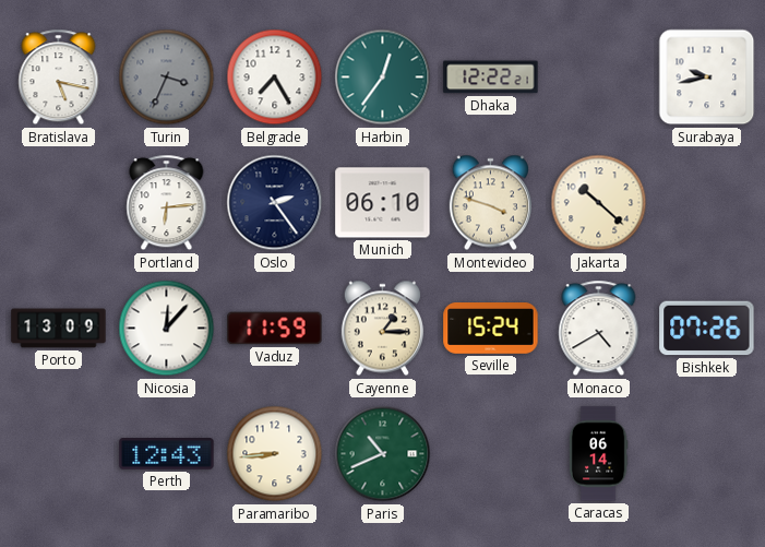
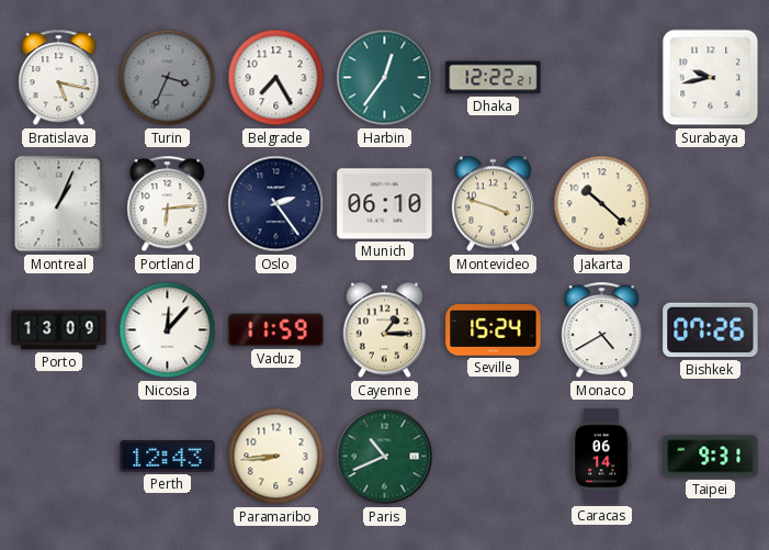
Montreal: none -> 1:04
Taipei: none -> 9:31
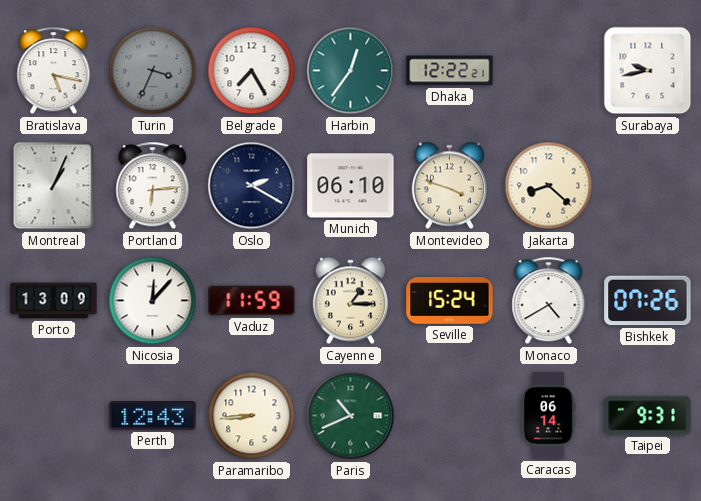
Oslo: 2:24 -> 2:20
Jakarta: 10:22 -> 8:22
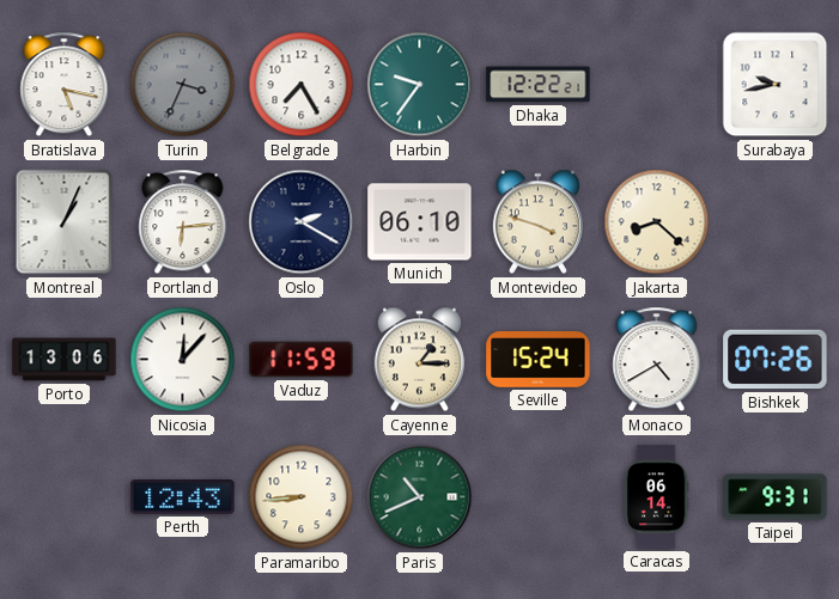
Harbin: 12:36 -> 9:36
Porto: 13:09 -> 13:06
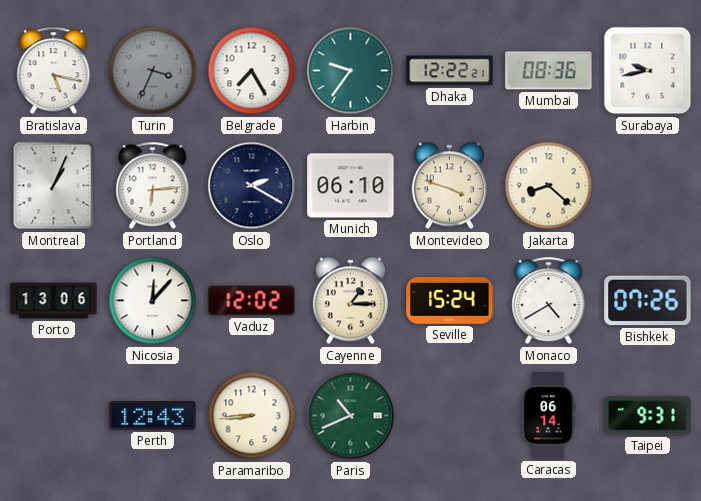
Mumbai: none -> 08:36
Vaduz: 11:59 -> 12:02
